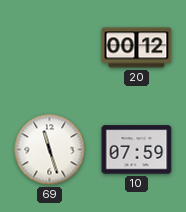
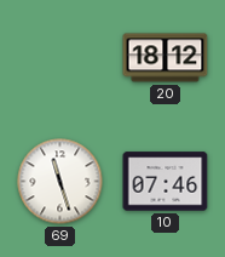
20: 00:12 -> 18:12
10: 07:59 -> 07:46
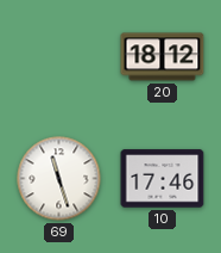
10: 07:46 -> 17:46
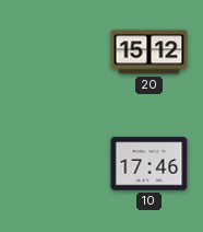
20: 18:12 -> 15:12
69: 11:27 -> none
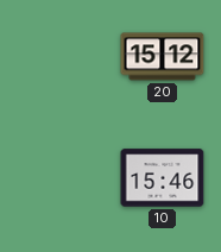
10: 17:46 -> 15:46
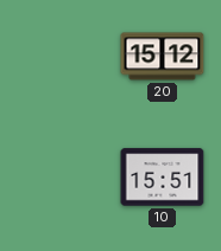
10: 15:46 -> 15:51
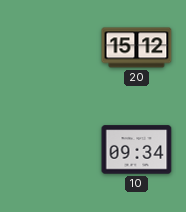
10: 15:51 -> 09:34
